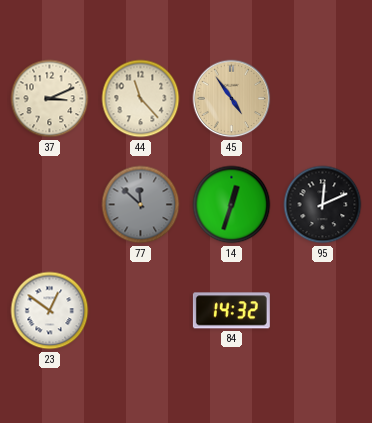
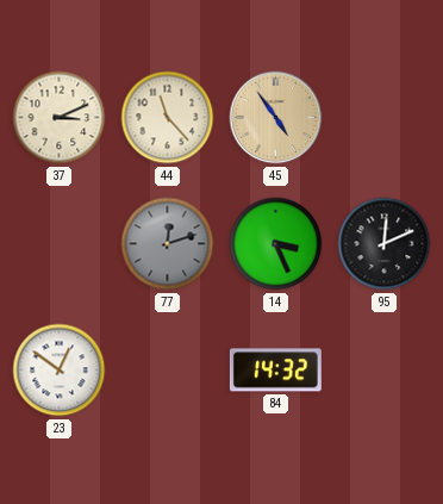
77: 11:52 -> 12:12
14: 12:33 -> 3:26
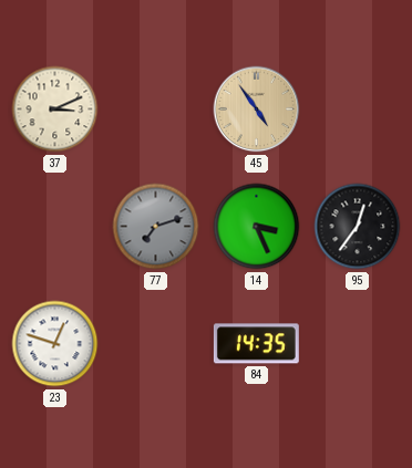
44: 11:23 -> none
77: 12:12 -> 7:12
95: 12:11 -> 12:36
23: 12:51 -> 12:48
84: 14:32 -> 14:35
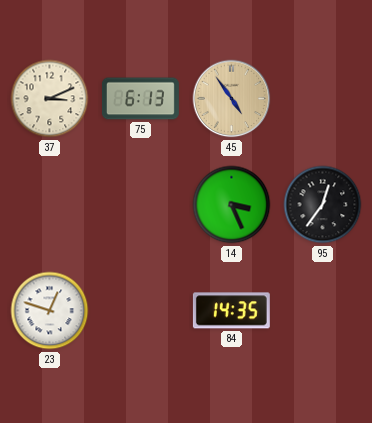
75: none -> 6:13
77: 7:12 -> none
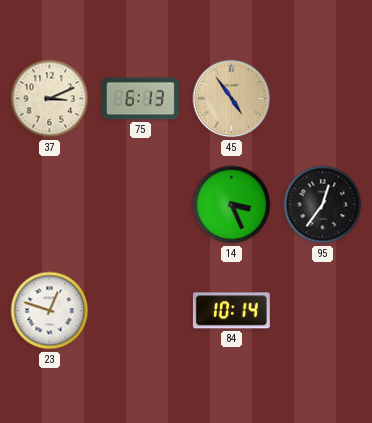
84: 14:35 -> 10:14
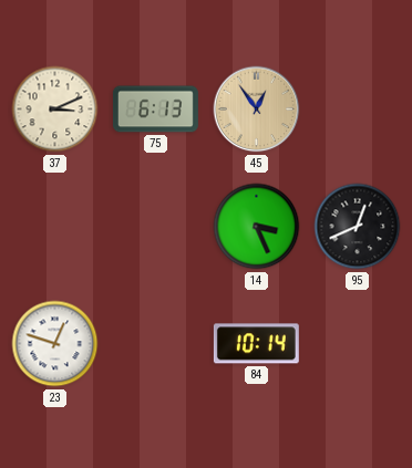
45: 4:54 -> 12:54
95: 12:36 -> 12:41
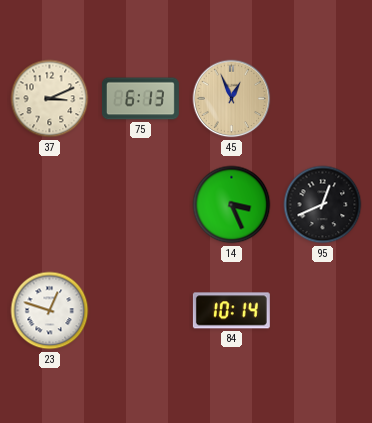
45: 12:54 -> 12:56
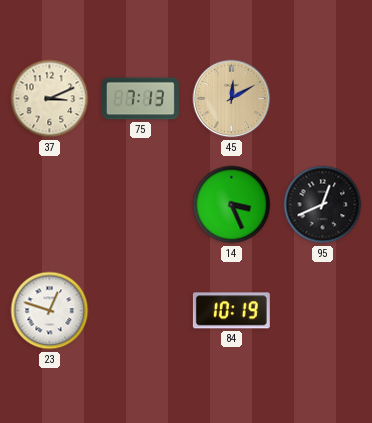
75: 6:13 -> 7:13
45: 12:56 -> 12:10
84: 10:14 -> 10:19
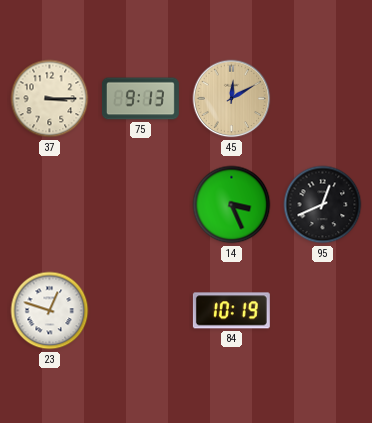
37: 3:11 -> 3:15
75: 7:13 -> 9:13
